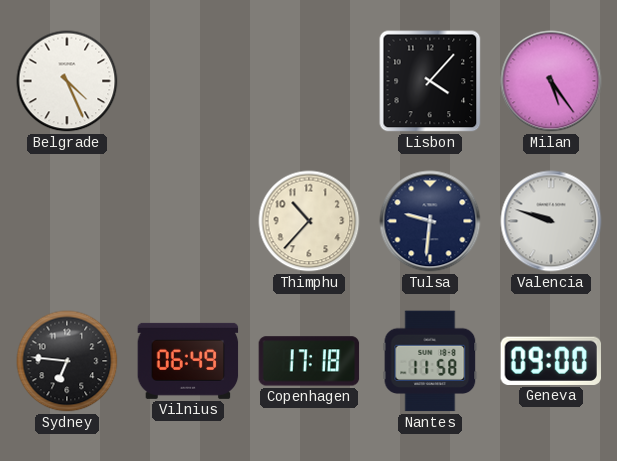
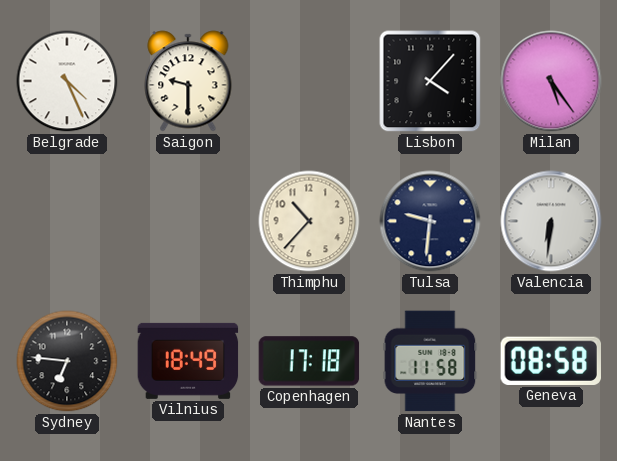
Saigon: none -> 9:30
Valencia: 9:48 -> 6:31
Vilnius: 06:49 -> 18:49
Geneva: 09:00 -> 08:58
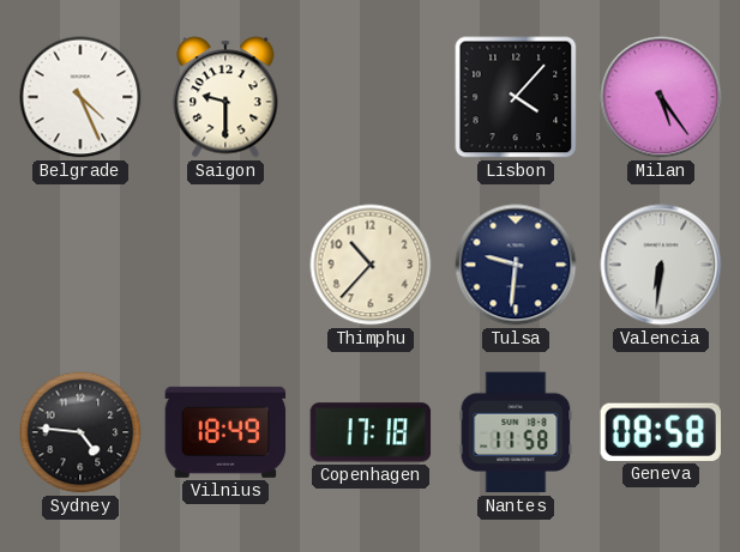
Sydney: 6:46 -> 4:46
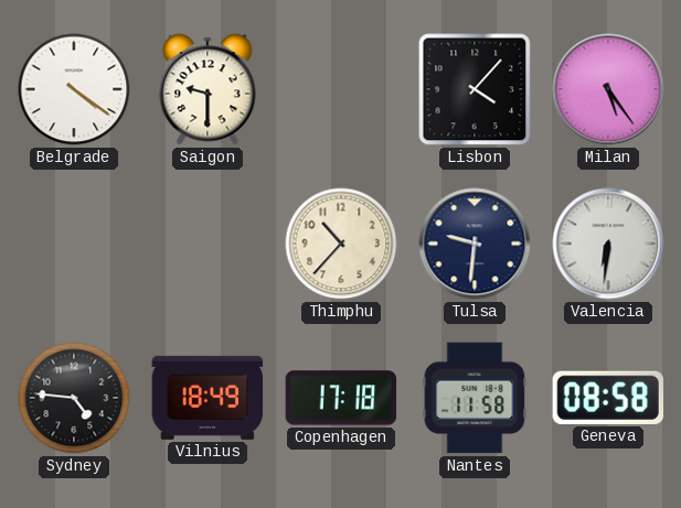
Belgrade: 4:26 -> 4:21
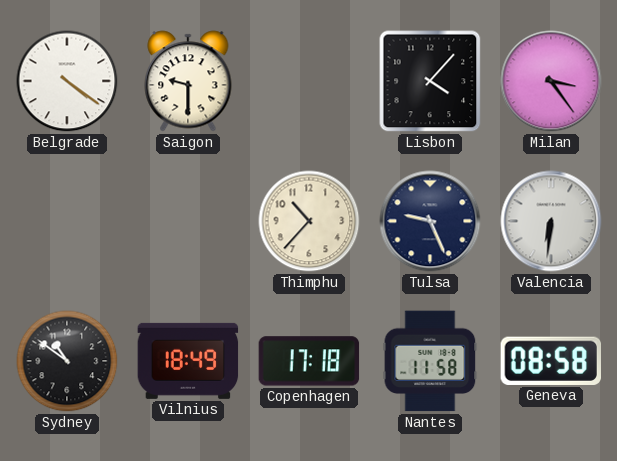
Milan: 5:24 -> 3:24
Tulsa: 9:31 -> 9:26
Sydney: 4:46 -> 10:51
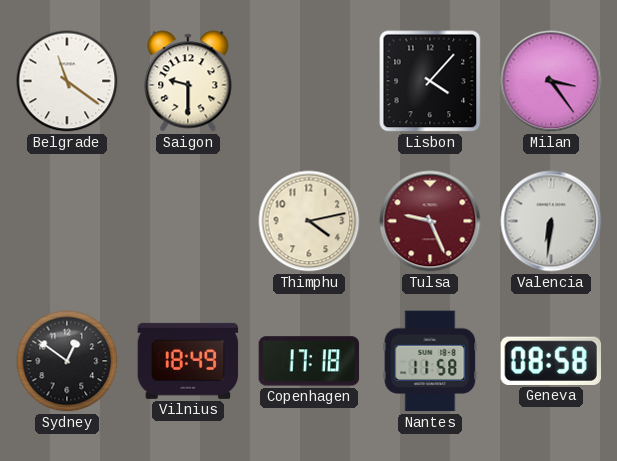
Belgrade: 4:21 -> 11:21
Thimphu: 10:37 -> 4:13
Tulsa dial: navy -> burgundy
Sydney: 10:51 -> 12:51
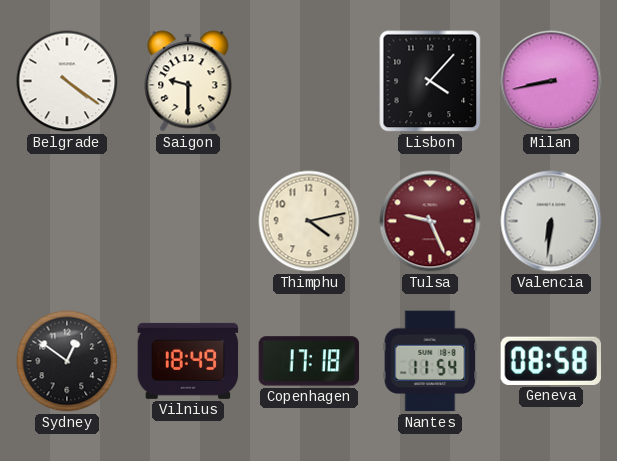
Belgrade: 11:21 -> 4:21
Milan: 3:24 -> 8:43
Nantes: 11:58 -> 11:54
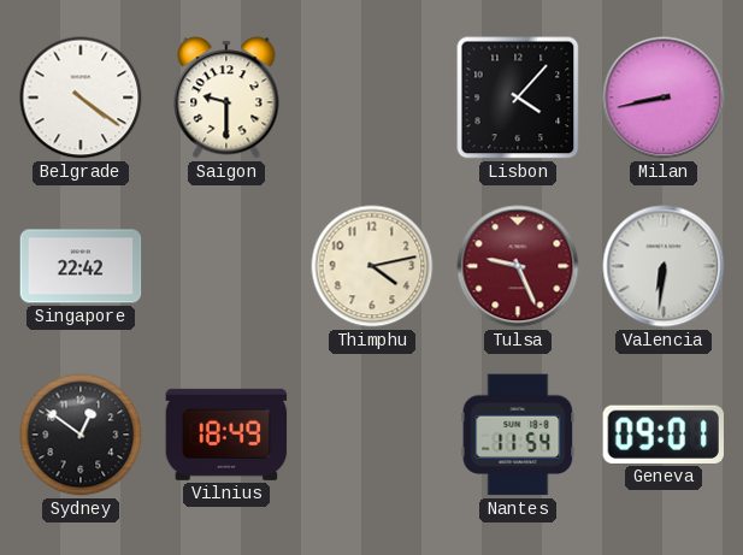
Singapore: none -> 22:42
Copenhagen: 17:18 -> none
Geneva: 08:58 -> 09:01
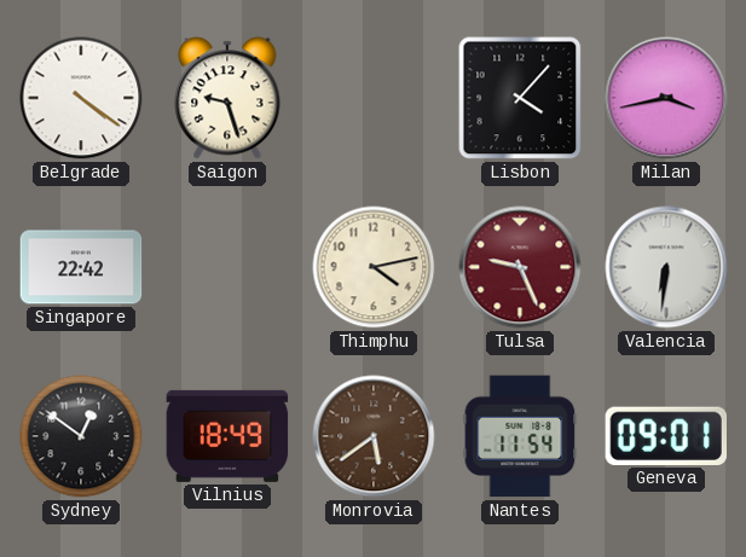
Saigon: 9:30 -> 9:27
Milan: 8:43 -> 3:43
Monrovia: none -> 5:39
